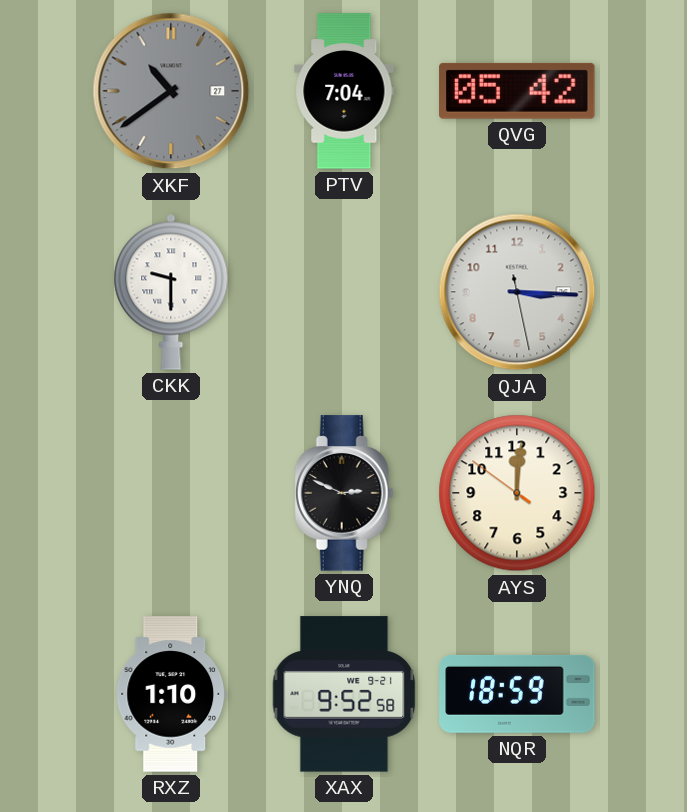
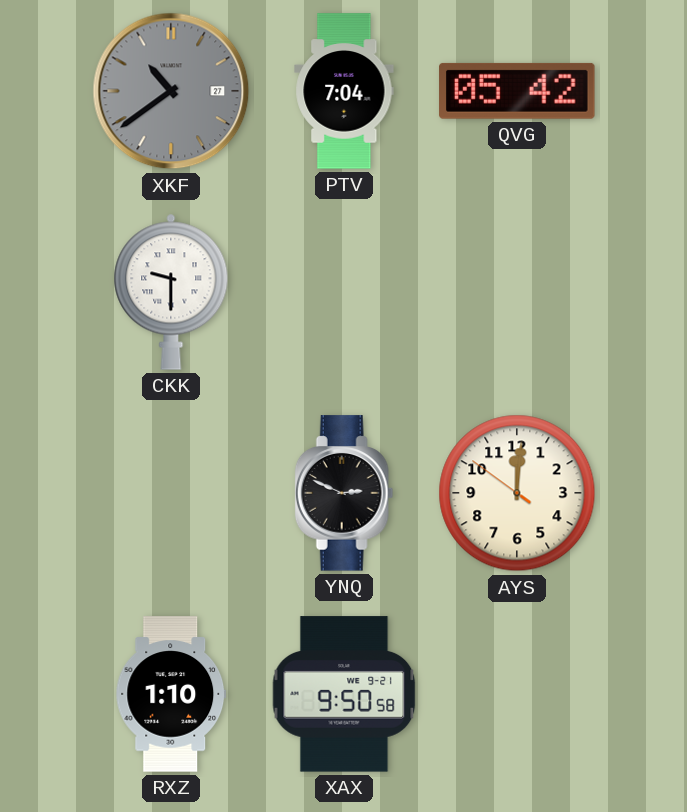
QJA: 3:15 -> none
XAX: 9:52 -> 9:50
NQR: 18:59 -> none
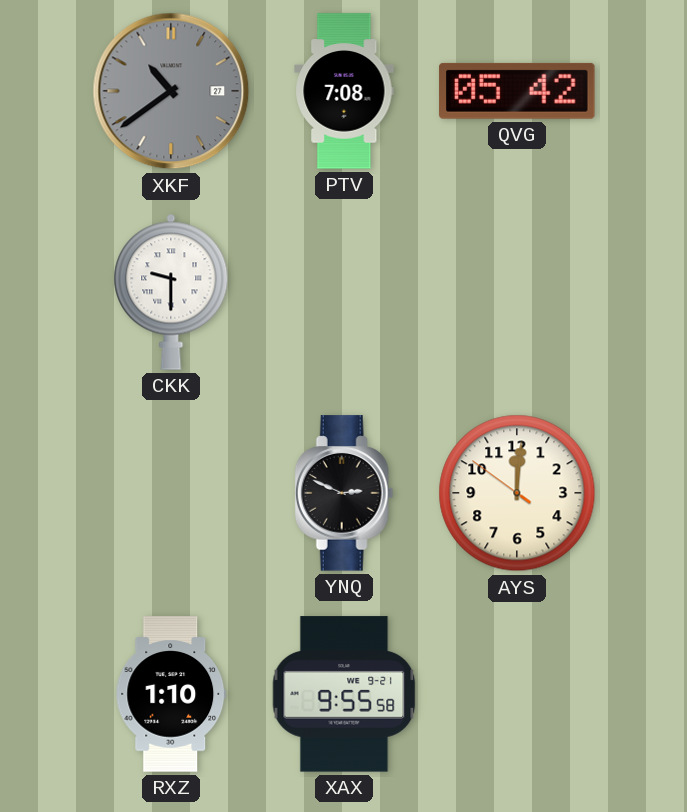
PTV: 7:04 -> 7:08
XAX: 9:50 -> 9:55
